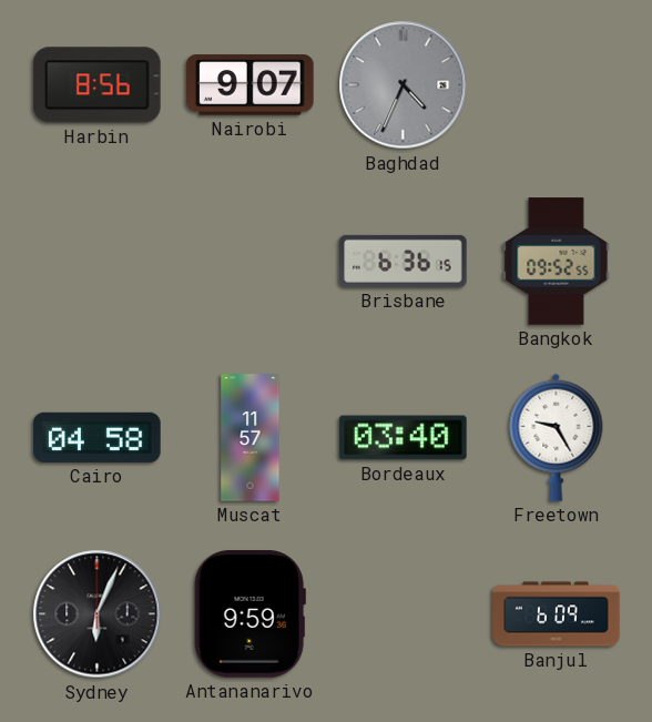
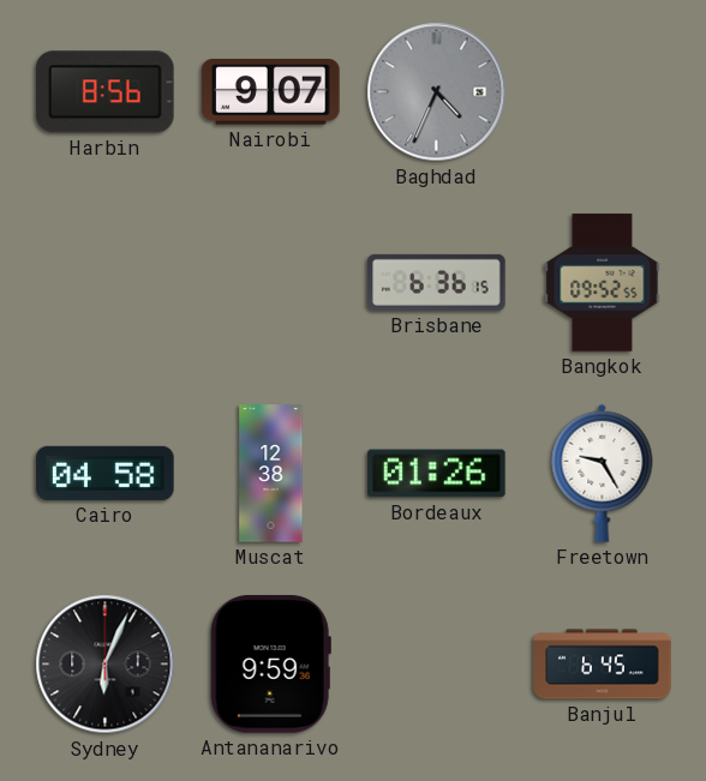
Muscat: 11:57 -> 12:38
Bordeaux: 03:40 -> 01:26
Banjul: 6:09 -> 6:45
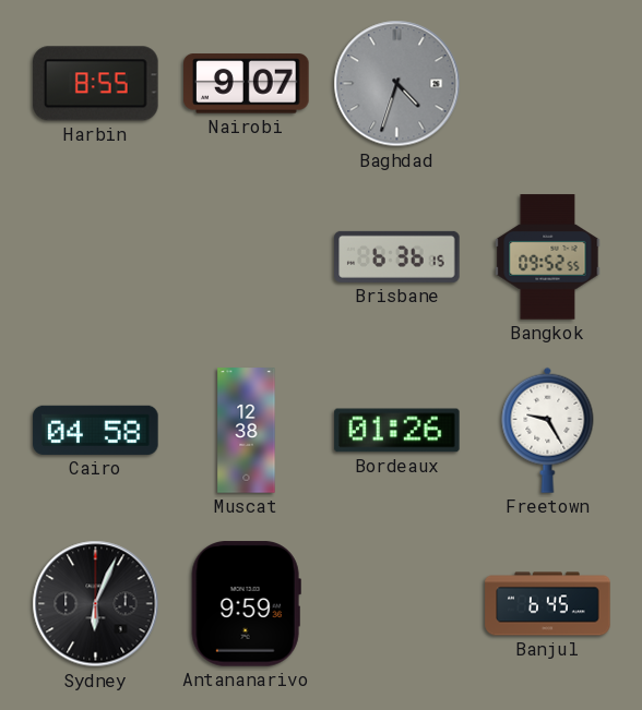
Harbin: 8:56 -> 8:55
Baghdad: 4:34 -> 4:33
